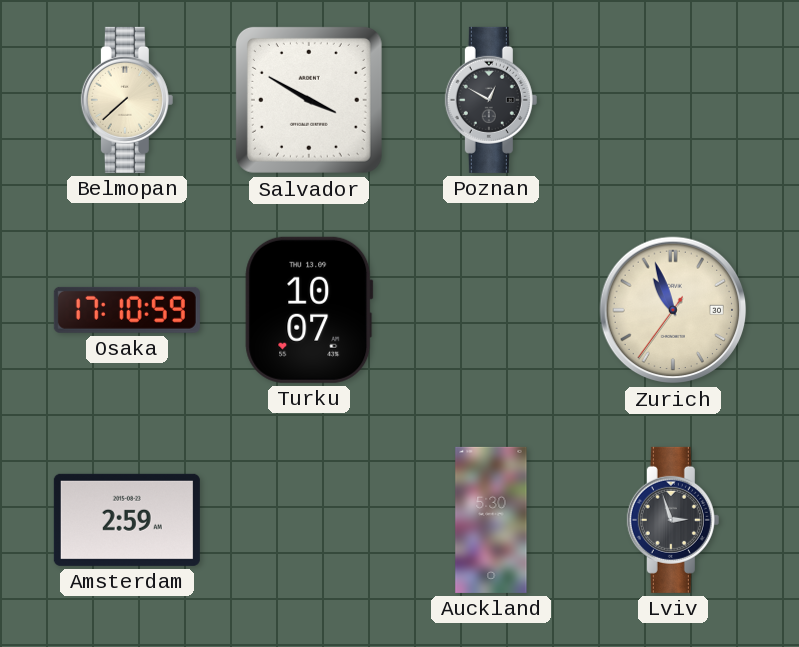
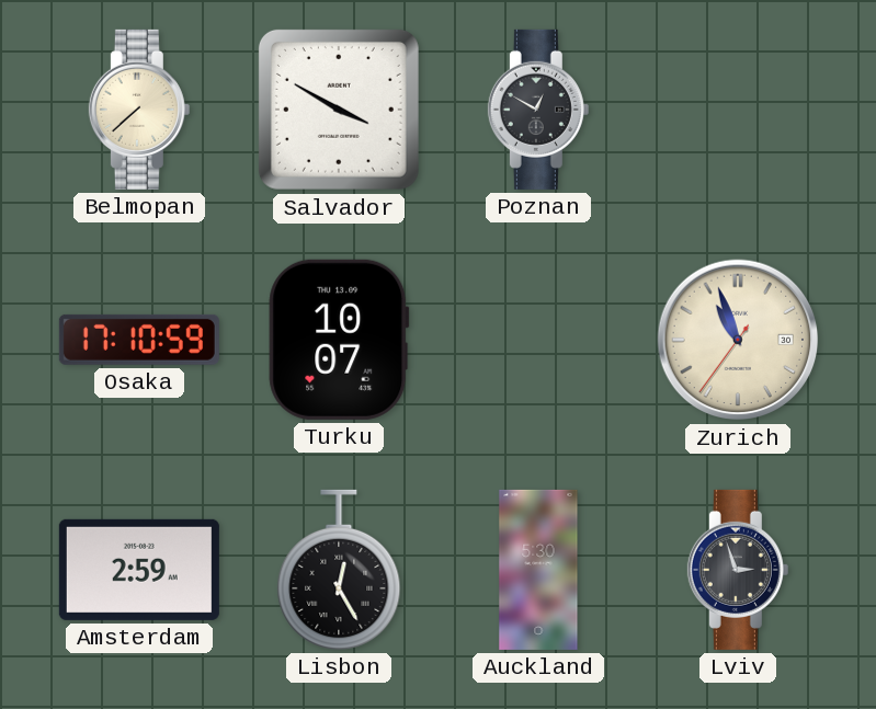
Lisbon: none -> 12:25
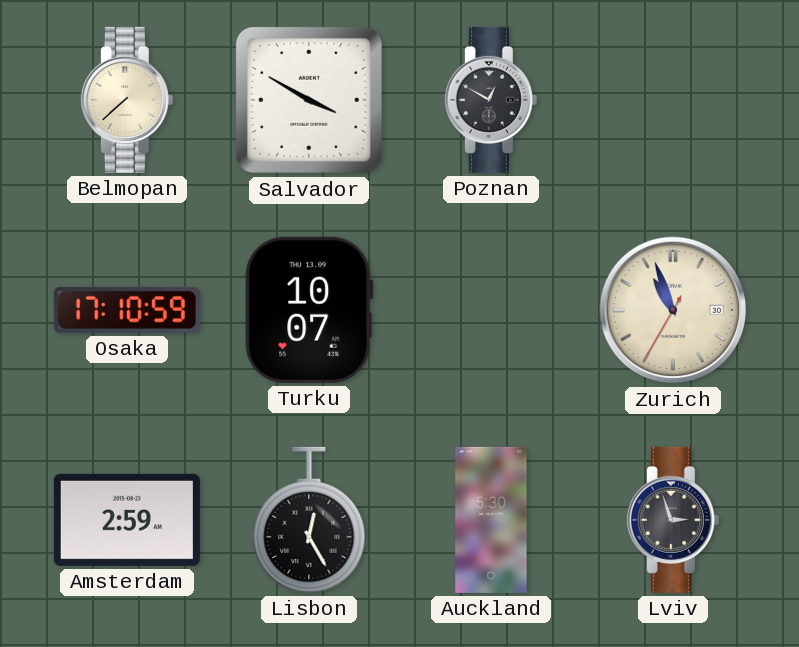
Zurich: 10:56:36 -> 10:56:35
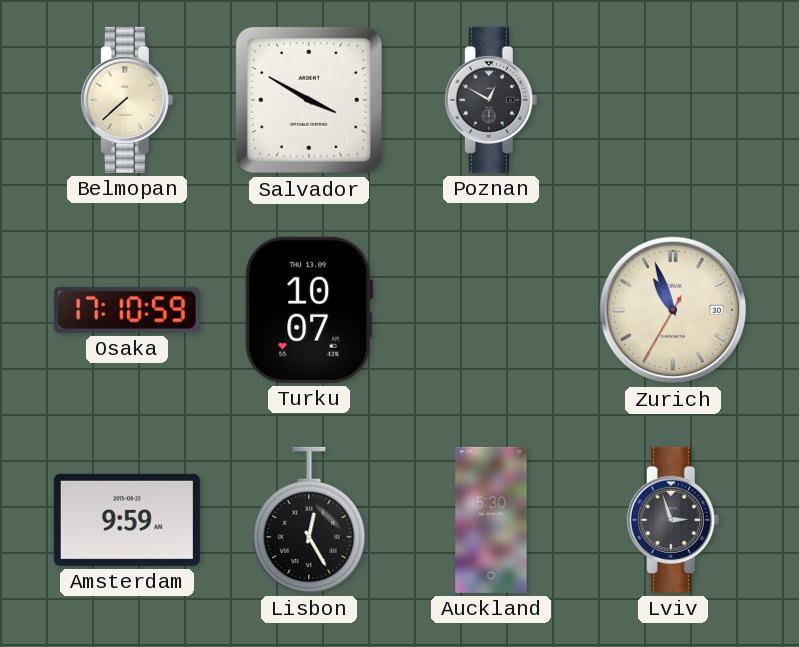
Amsterdam: 2:59 -> 9:59
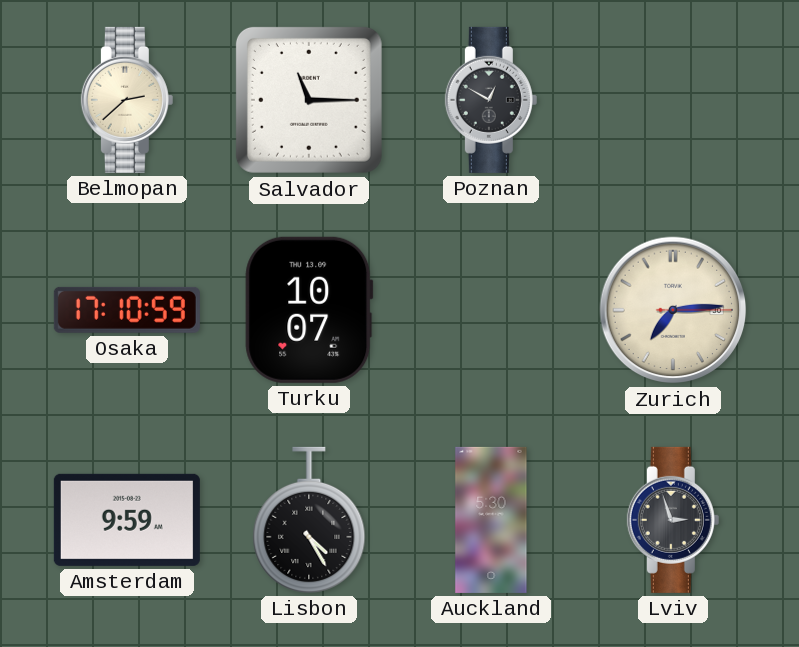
Belmopan: 7:38 -> 2:38
Salvador: 3:50 -> 11:15
Zurich: 10:56 -> 7:14
Lisbon: 12:25 -> 4:25
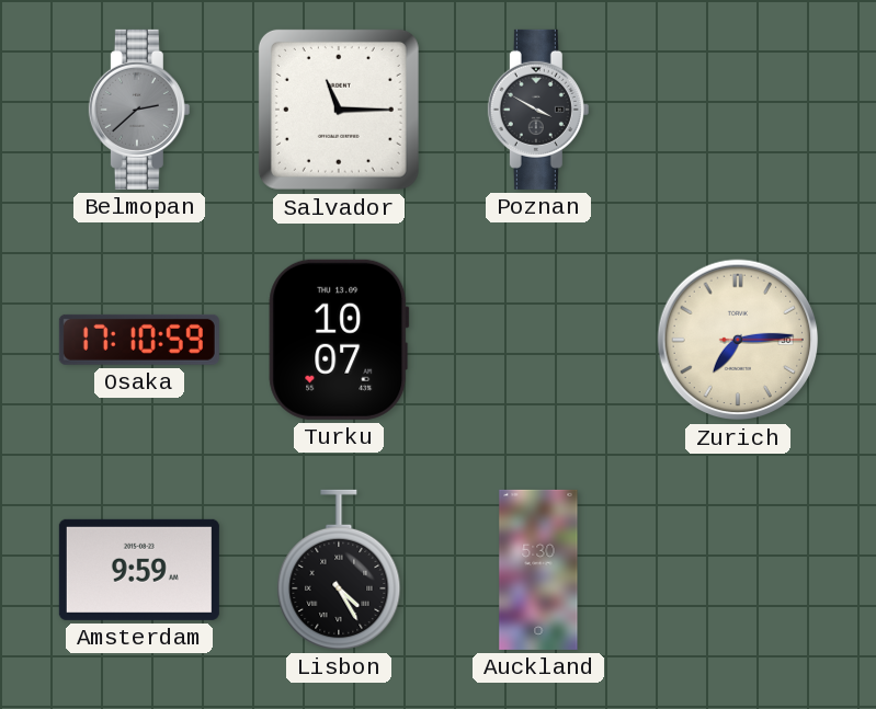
Belmopan dial: cream -> grey
Poznan: 12:50 -> 3:50
Lviv: 2:57 -> none
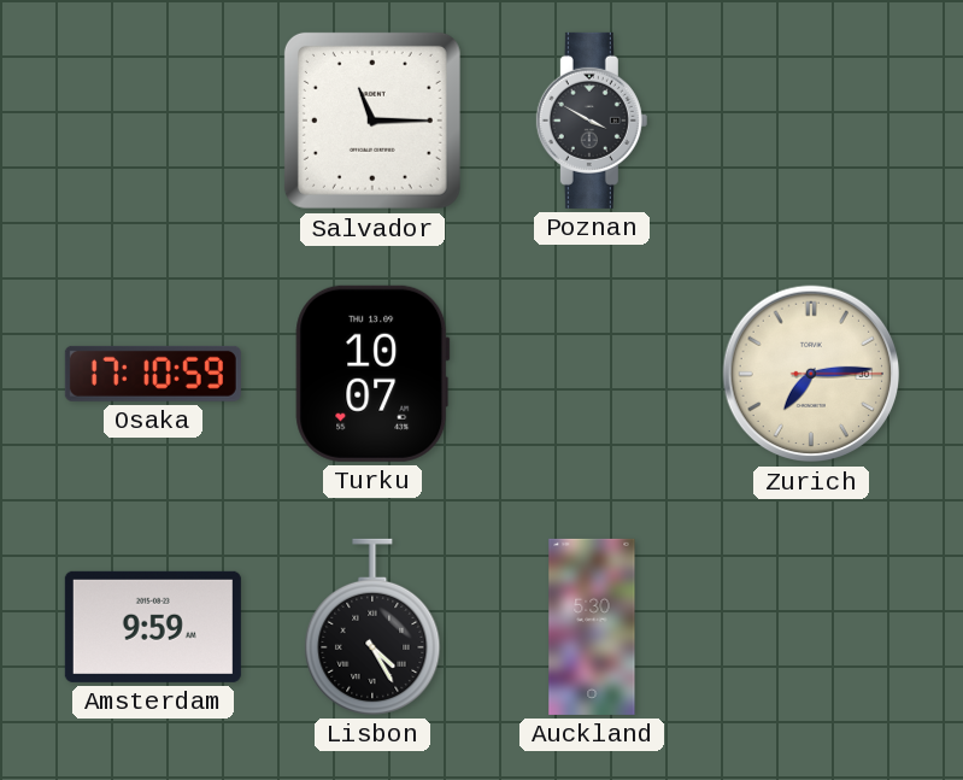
Belmopan: 2:38 -> none
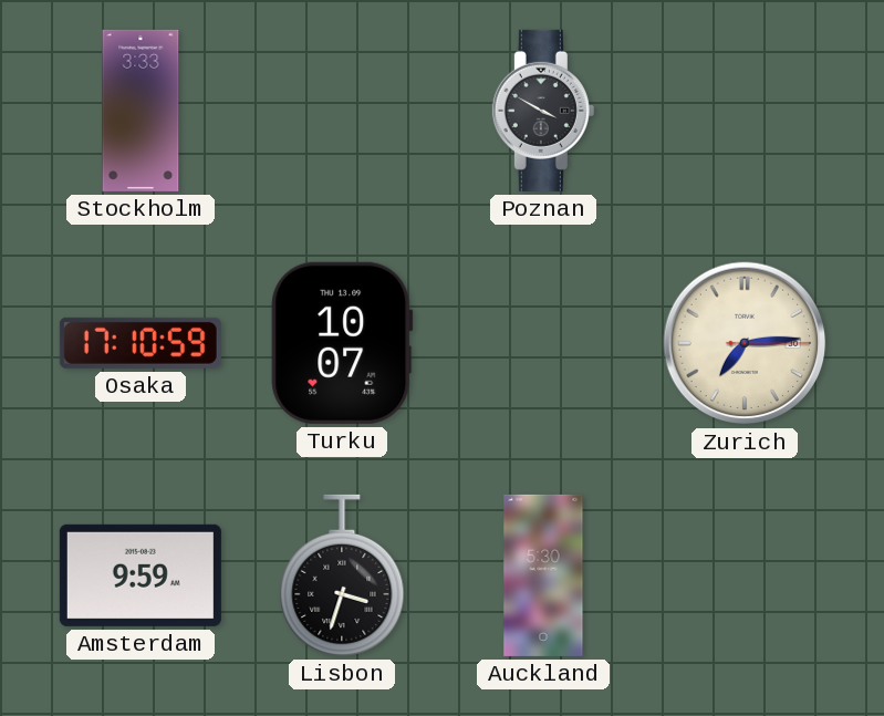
Stockholm: none -> 3:33
Salvador: 11:15 -> none
Lisbon: 4:25 -> 3:33
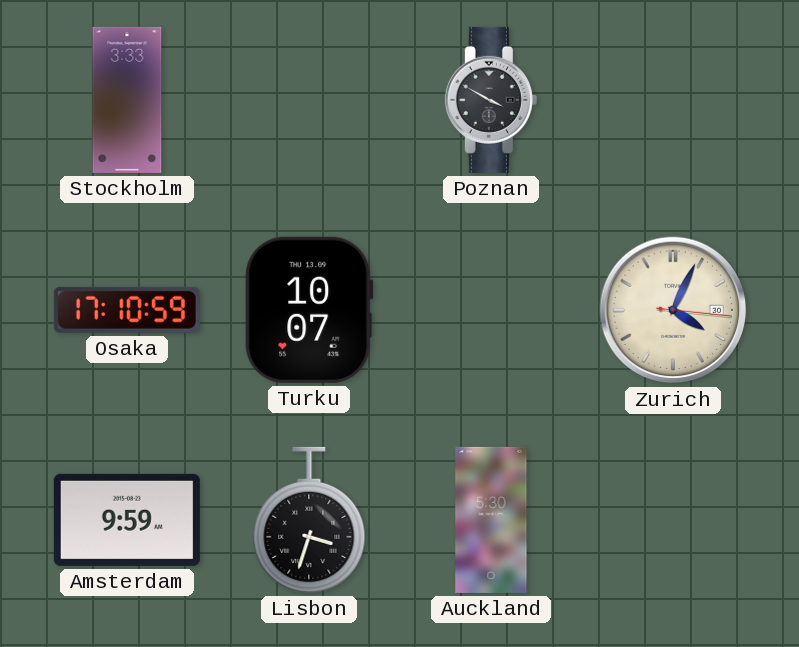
Zurich: 7:14 -> 4:04
